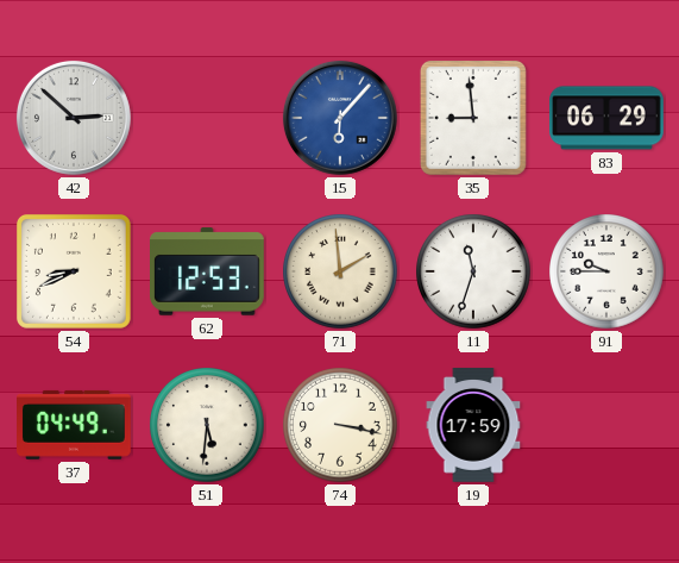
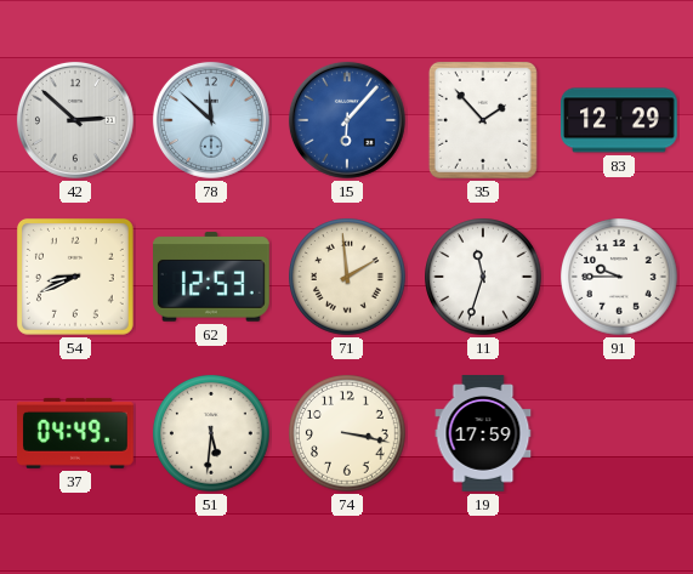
78: none -> 11:52
35: 8:59 -> 1:53
83: 06:29 -> 12:29
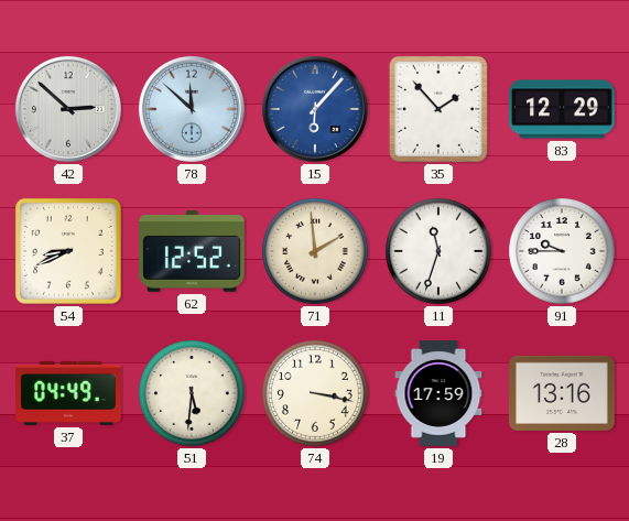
62: 12:53 -> 12:52
28: none -> 13:16
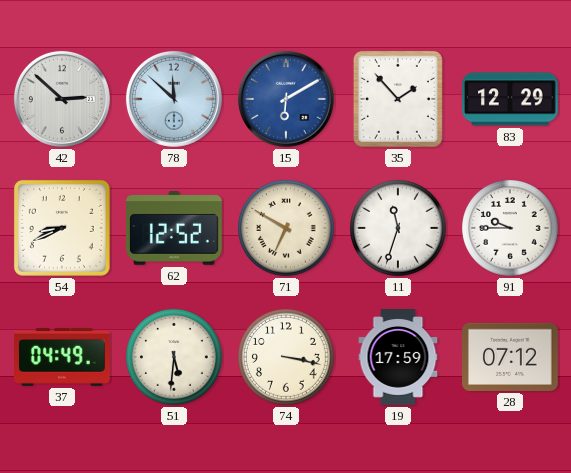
15: 6:07 -> 6:10
71: 1:59 -> 6:50
28: 13:16 -> 07:12
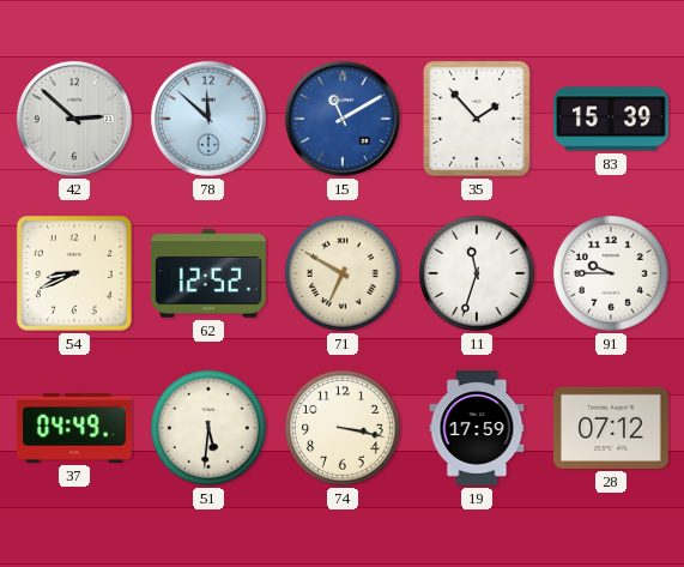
15: 6:10 -> 11:10
83: 12:29 -> 15:39
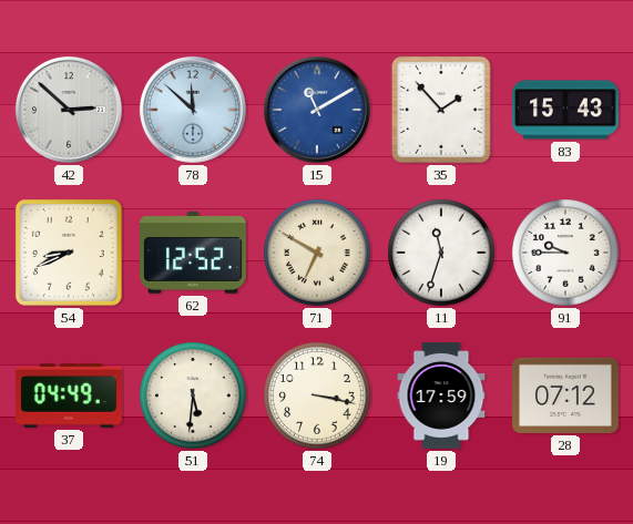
83: 15:39 -> 15:43
